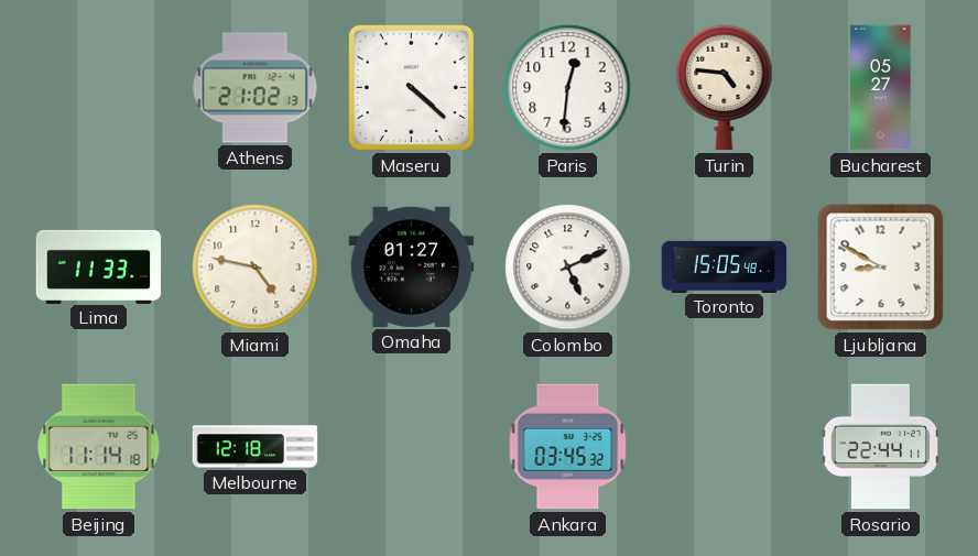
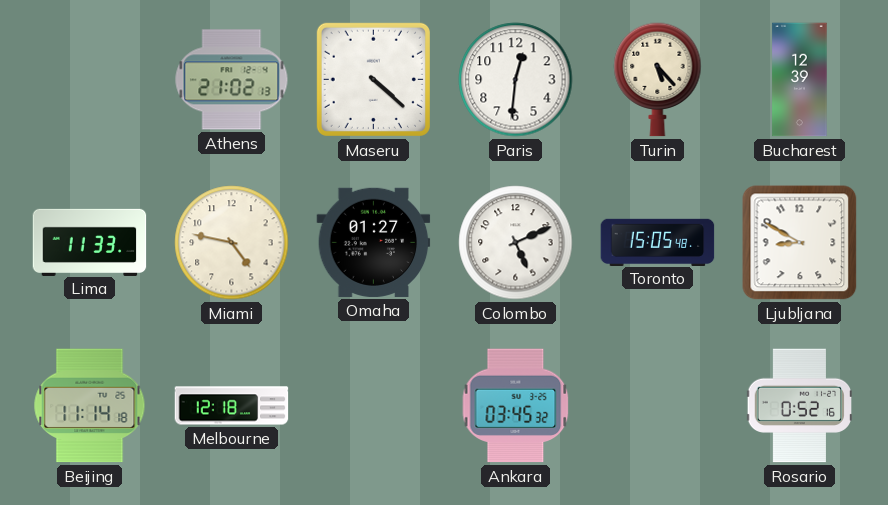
Turin: 4:46 -> 5:23
Bucharest: 05:27 -> 12:39
Rosario: 22:44 -> 0:52
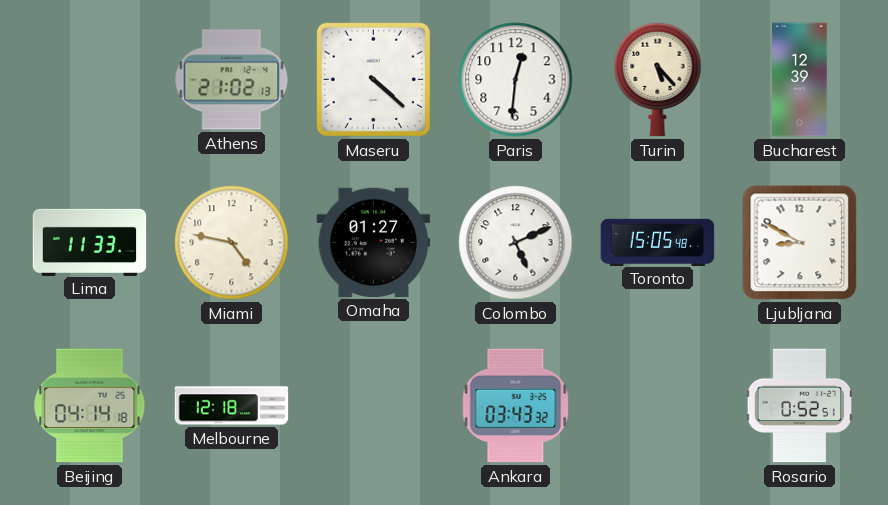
Beijing: 11:14 -> 04:14
Ankara: 03:45 -> 03:43
Rosario: 0:52:16 -> 0:52:51
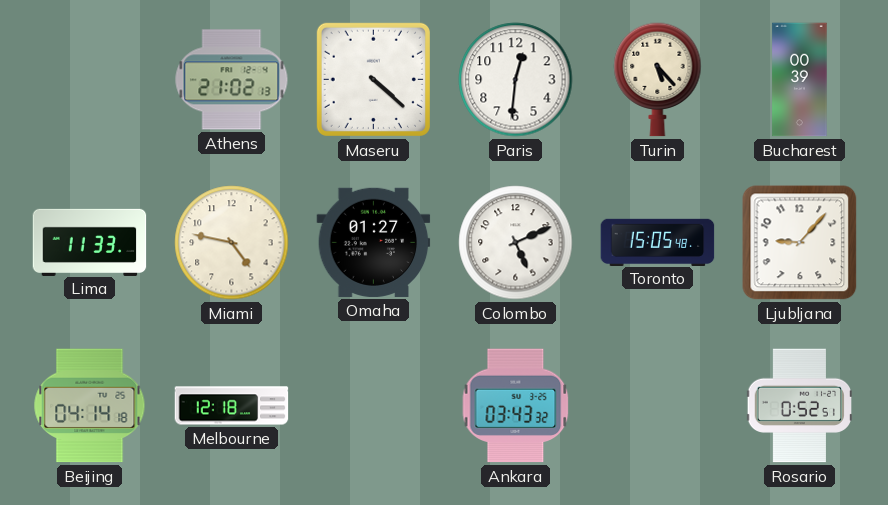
Bucharest: 12:39 -> 00:39
Ljubljana: 8:50 -> 9:07
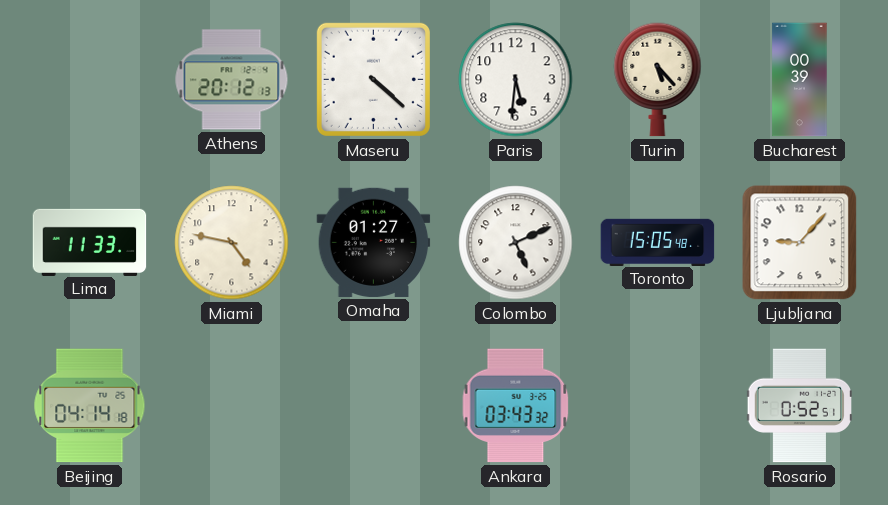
Athens: 21:02 -> 20:12
Paris: 12:31 -> 5:31
Melbourne: 12:18 -> none
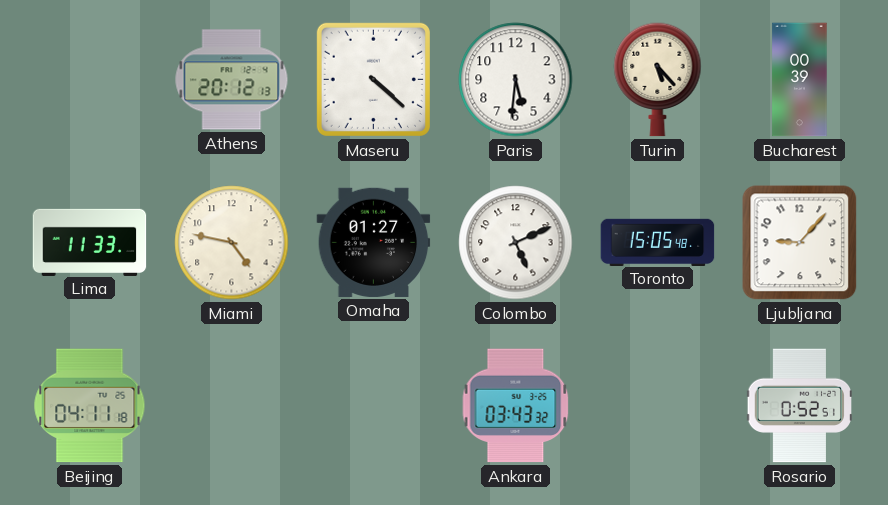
Beijing: 04:14 -> 04:11
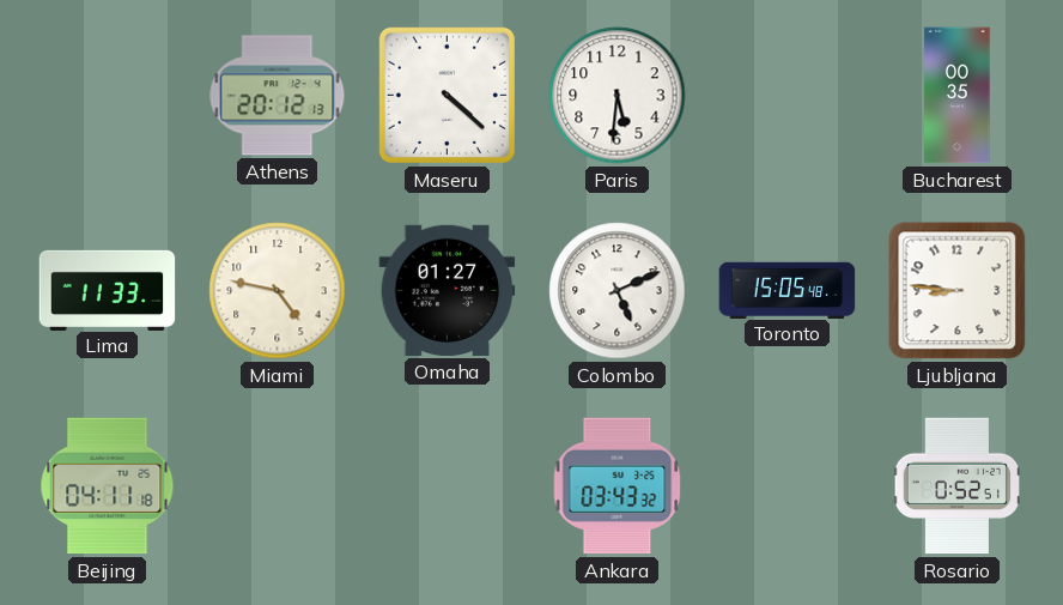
Turin: 5:23 -> none
Bucharest: 00:39 -> 00:35
Ljubljana: 9:07 -> 8:46
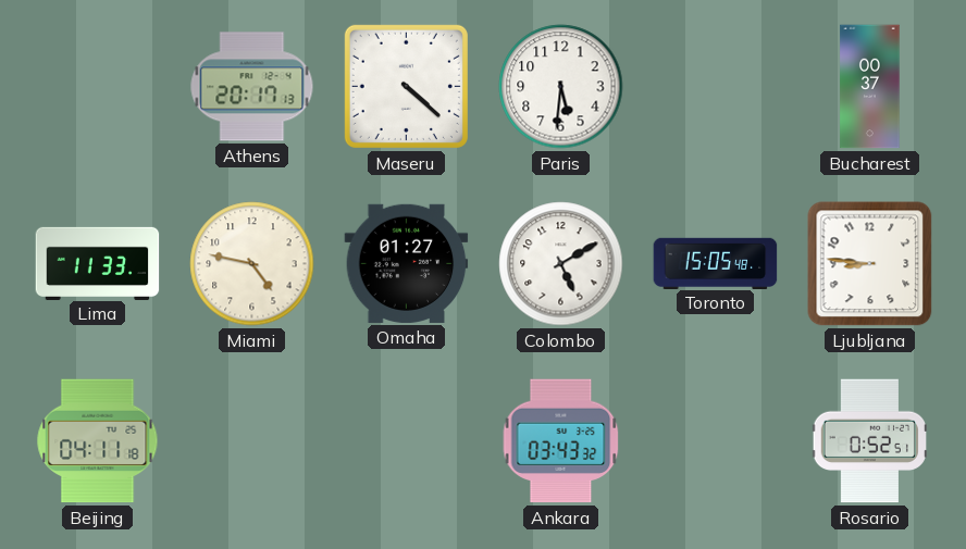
Athens: 20:12 -> 20:17
Bucharest: 00:35 -> 00:37
Colombo: 5:11 -> 5:10
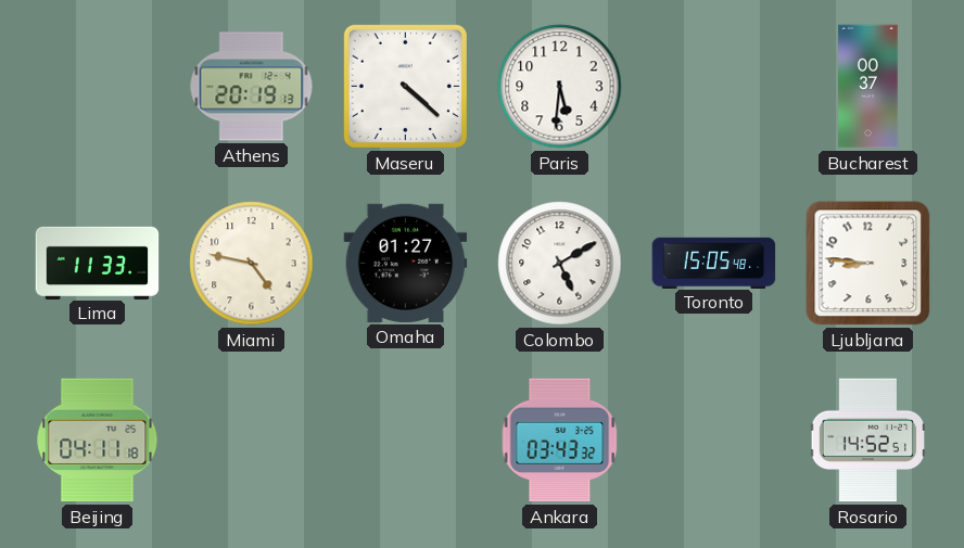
Athens: 20:17 -> 20:19
Rosario: 0:52 -> 14:52
